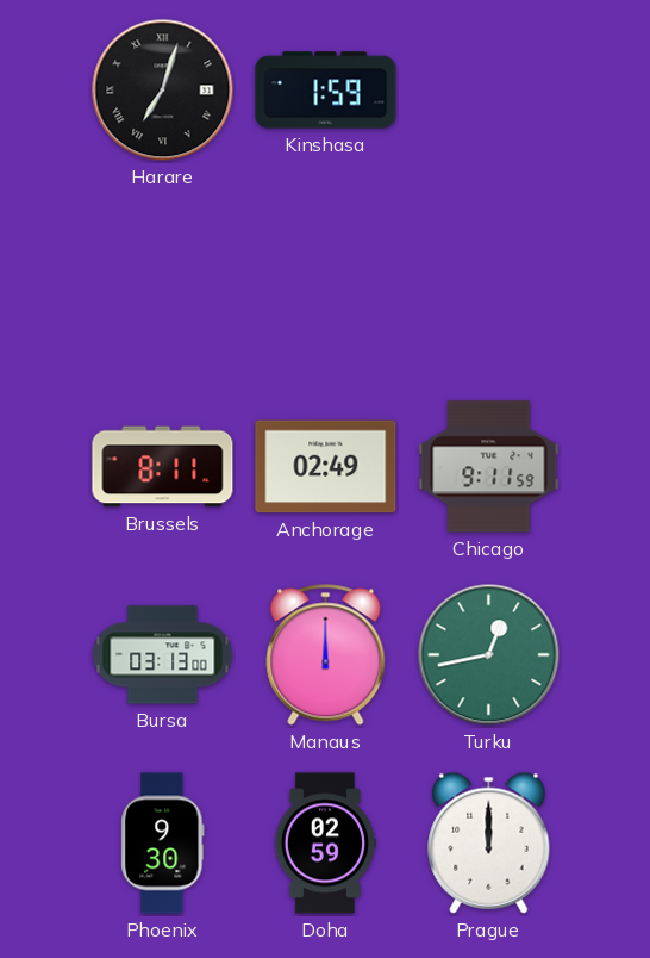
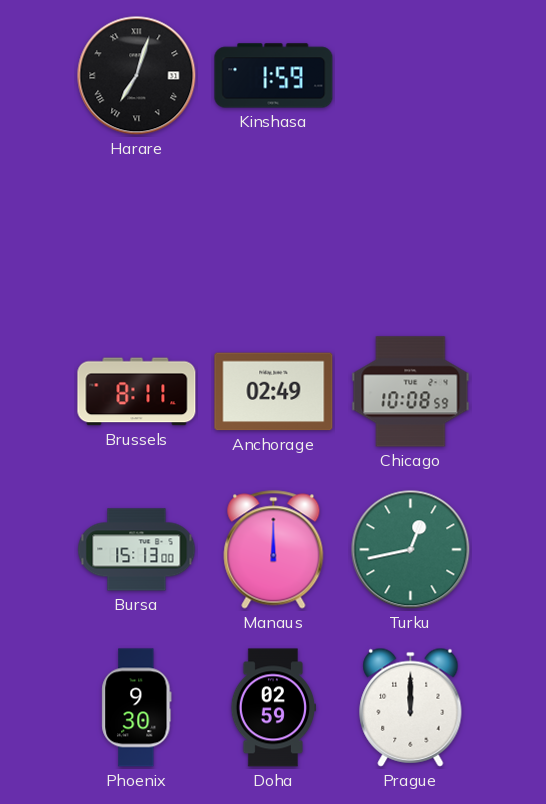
Chicago: 9:11 -> 10:08
Bursa: 03:13 -> 15:13
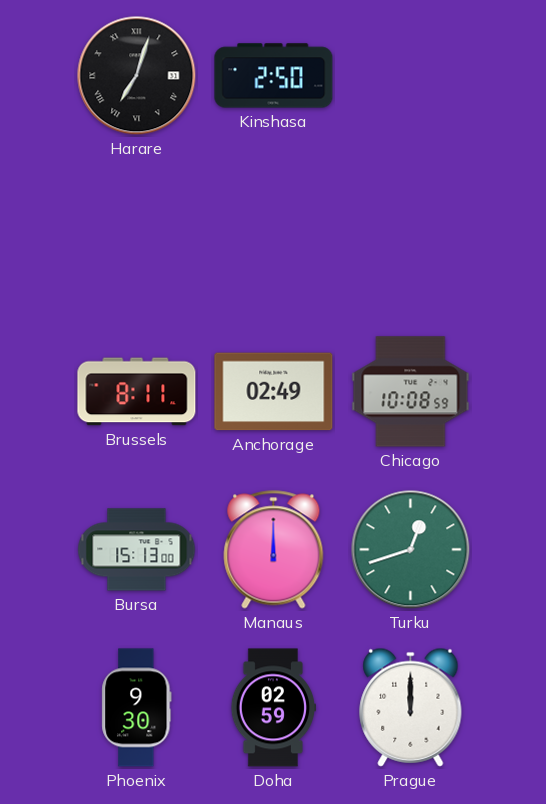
Kinshasa: 1:59 -> 2:50
Turku: 12:43 -> 12:42
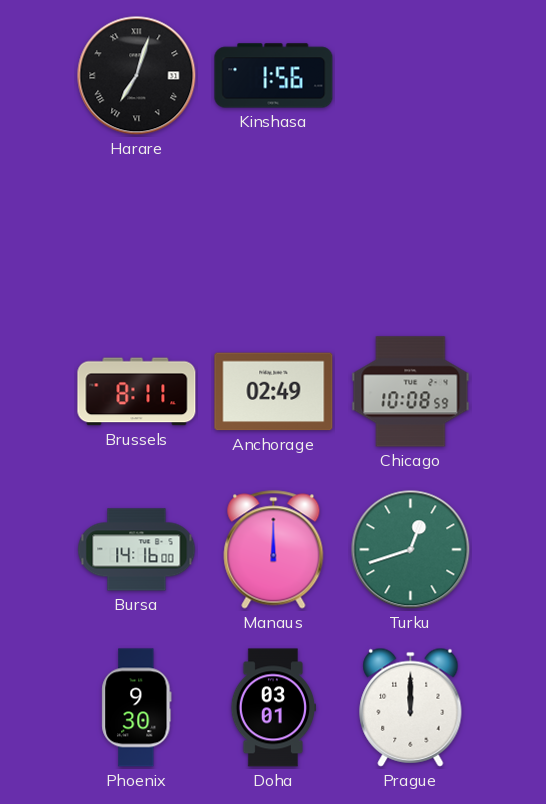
Kinshasa: 2:50 -> 1:56
Bursa: 15:13 -> 14:16
Doha: 02:59 -> 03:01
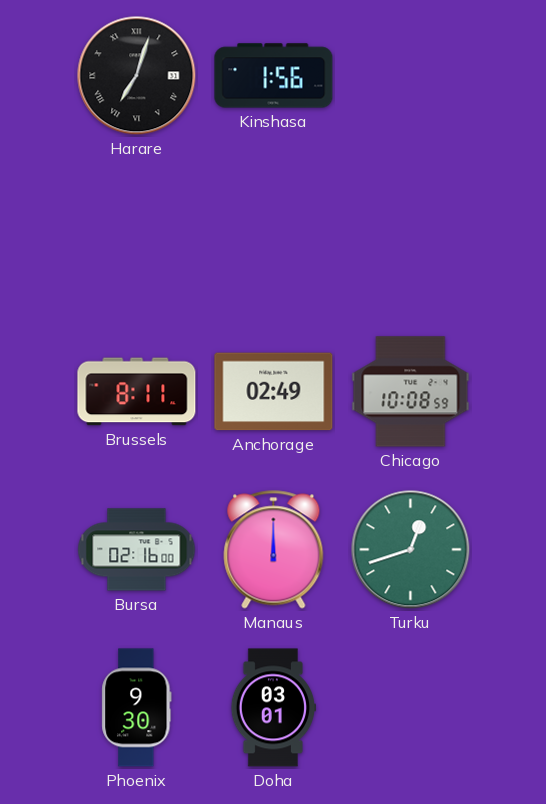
Bursa: 14:16 -> 02:16
Prague: 12:00 -> none
